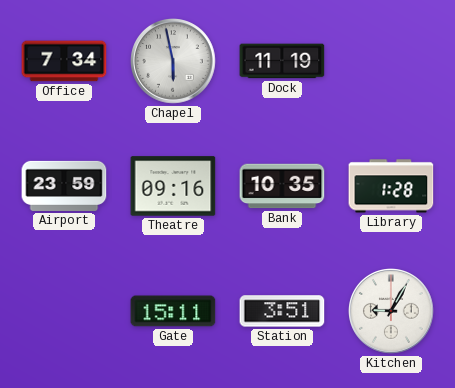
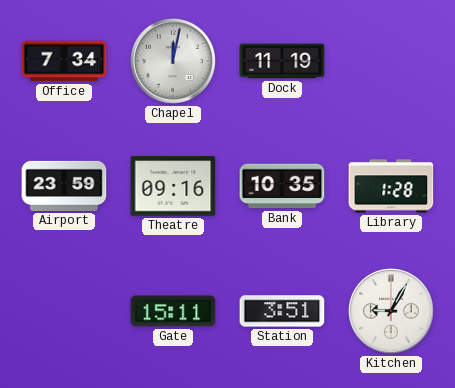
Chapel: 5:58 -> 12:02
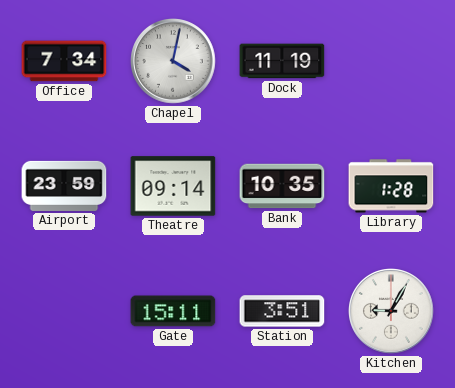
Chapel: 12:02 -> 4:02
Theatre: 09:16 -> 09:14
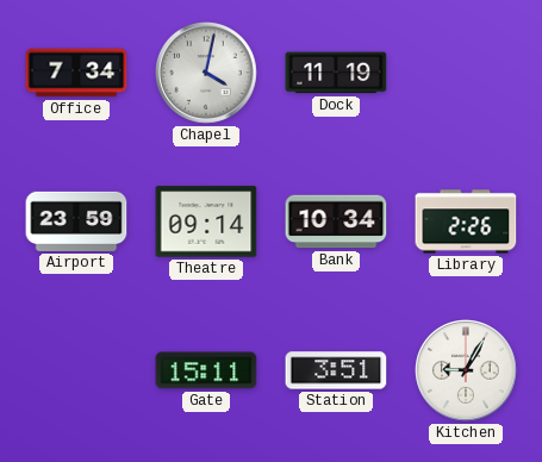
Bank: 10:35 -> 10:34
Library: 1:28 -> 2:26
